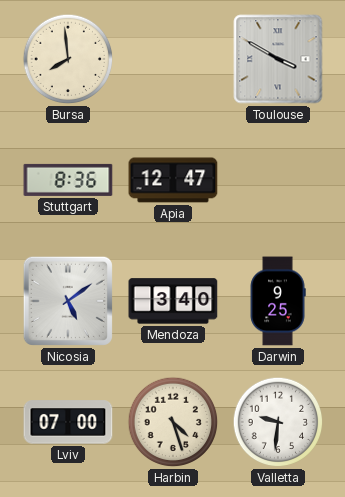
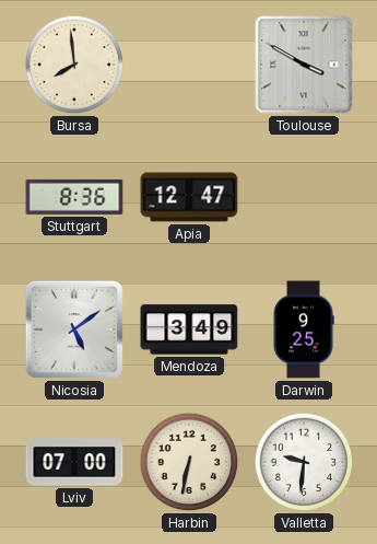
Mendoza: 3:40 -> 3:49
Harbin: 4:27 -> 6:32
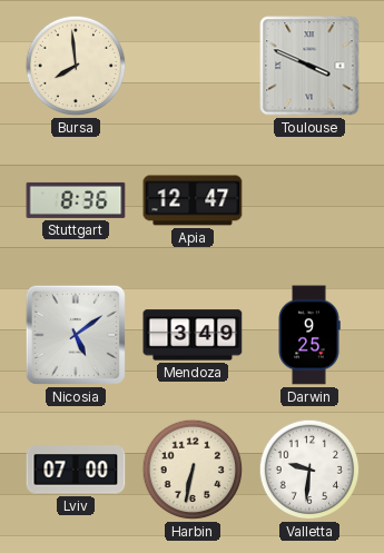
Toulouse: 3:50 -> 3:49
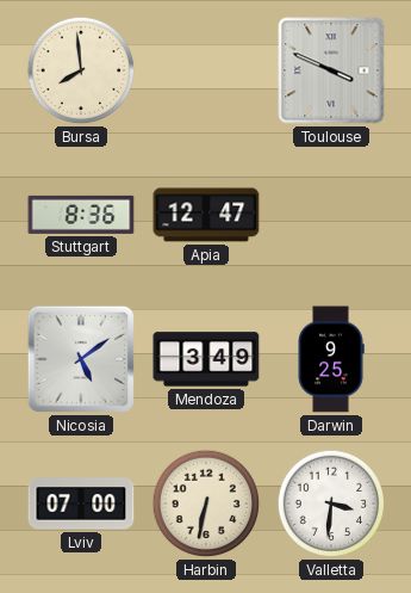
Valletta: 9:31 -> 3:31
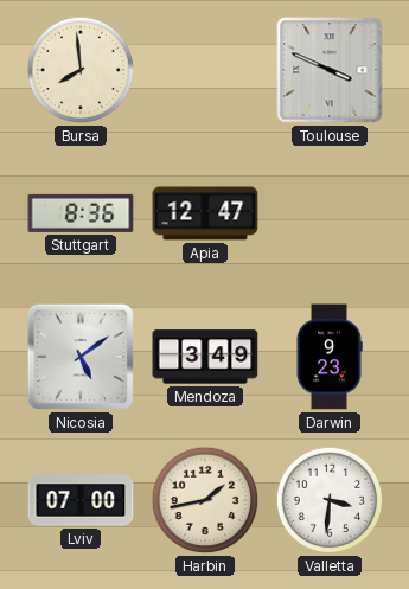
Darwin: 9:25 -> 9:23
Harbin: 6:32 -> 1:43
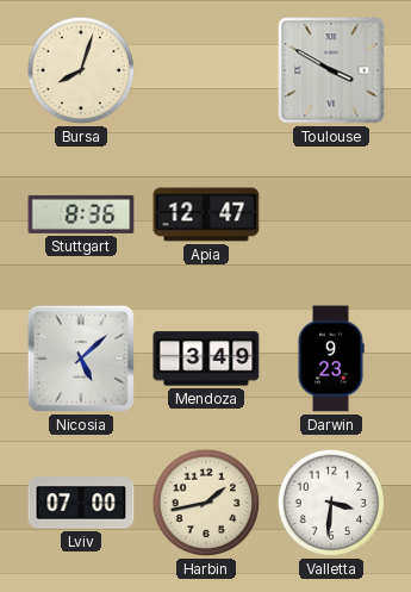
Bursa: 7:59 -> 8:03
Toulouse: 3:49 -> 3:50
Nicosia: 5:09 -> 5:08
